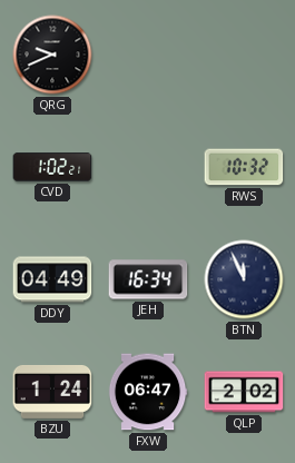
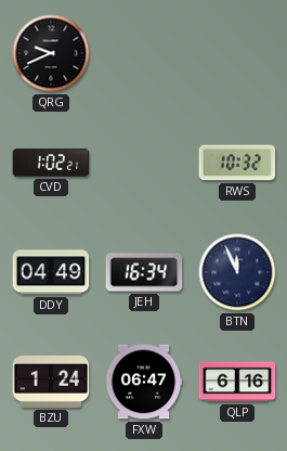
QLP: 2:02 -> 6:16
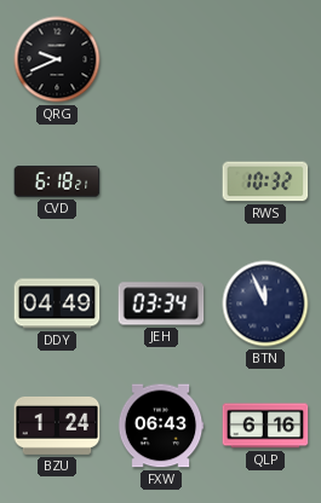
CVD: 1:02 -> 6:18
JEH: 16:34 -> 03:34
FXW: 06:47 -> 06:43
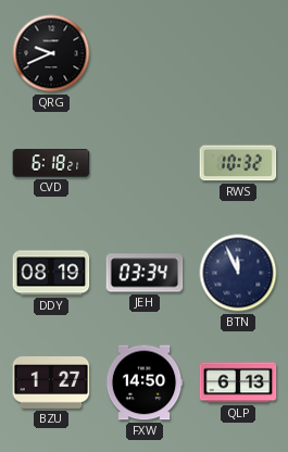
DDY: 04:49 -> 08:19
BZU: 1:24 -> 1:27
FXW: 06:43 -> 14:50
QLP: 6:16 -> 6:13
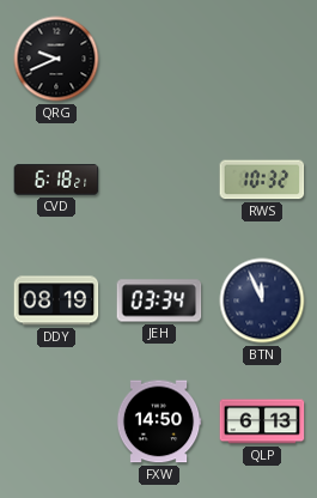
BZU: 1:27 -> none
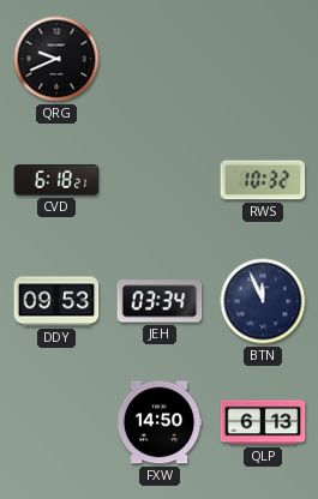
DDY: 08:19 -> 09:53
